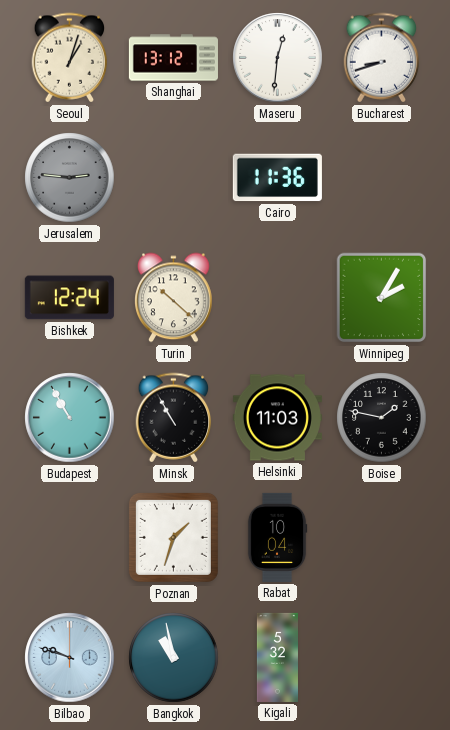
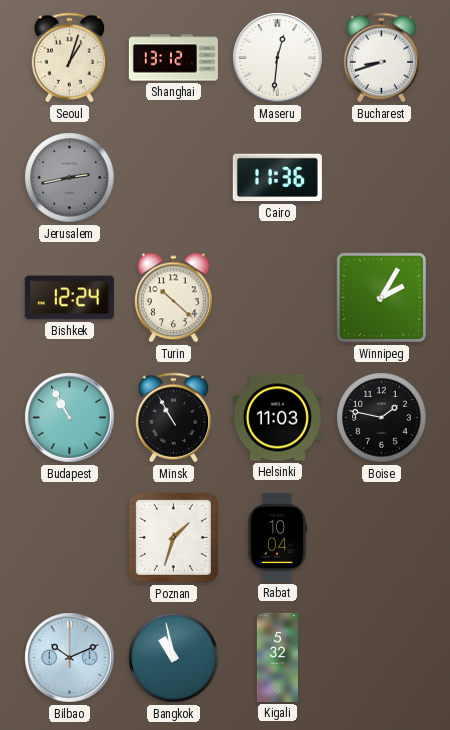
Jerusalem: 2:46 -> 2:43
Bilbao: 9:48 -> 10:11
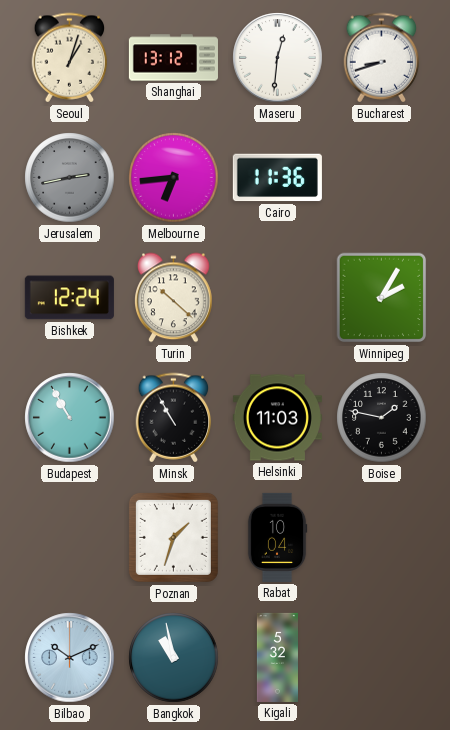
Melbourne: none -> 6:44
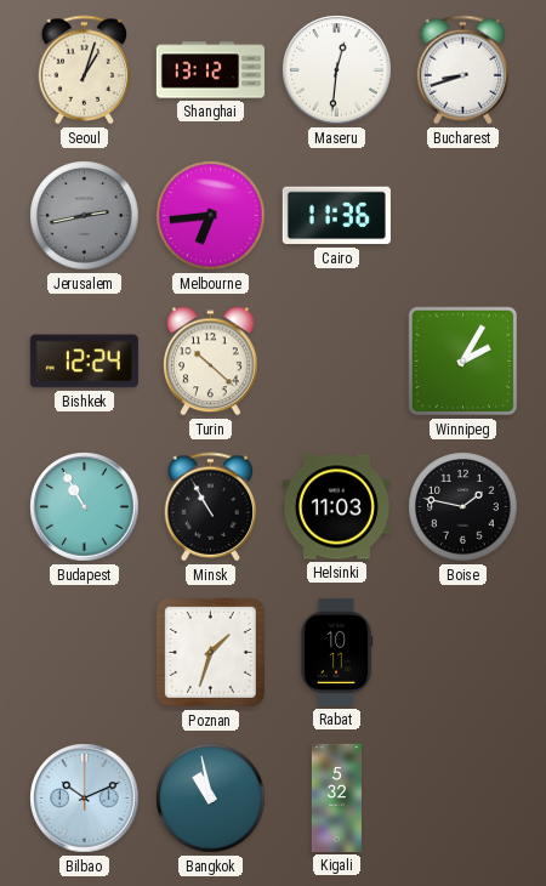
Rabat: 10:04 -> 10:11
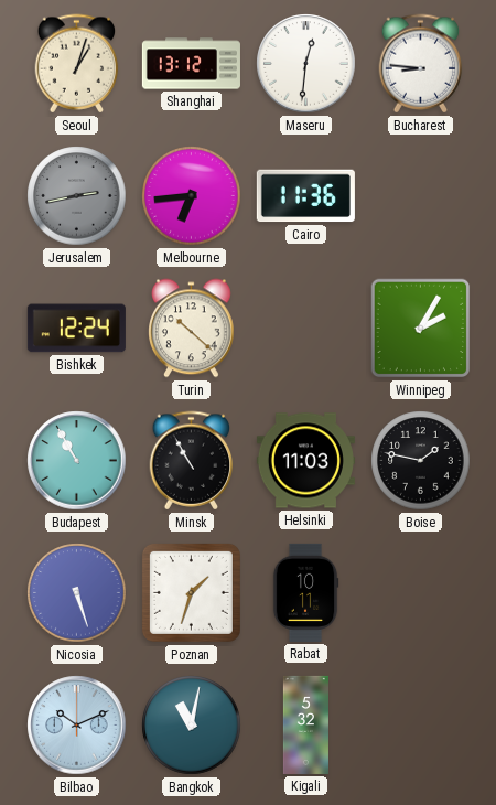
Bucharest: 8:42 -> 8:46
Nicosia: none -> 5:27
Bangkok: 10:58 -> 11:02
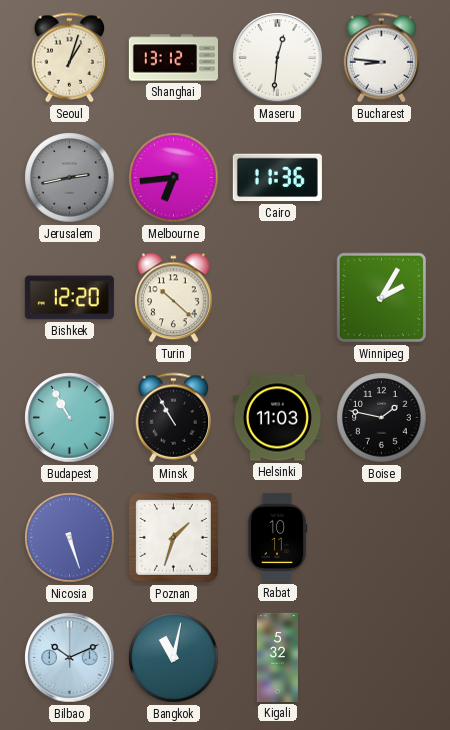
Bishkek: 12:24 -> 12:20
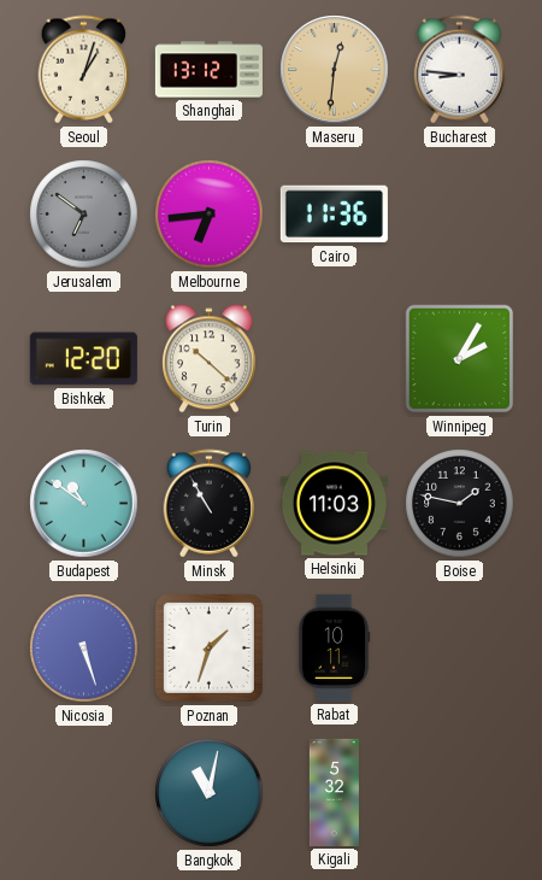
Maseru dial: white -> champagne
Jerusalem: 2:43 -> 6:51
Budapest: 10:55 -> 10:51
Bilbao: 10:11 -> none
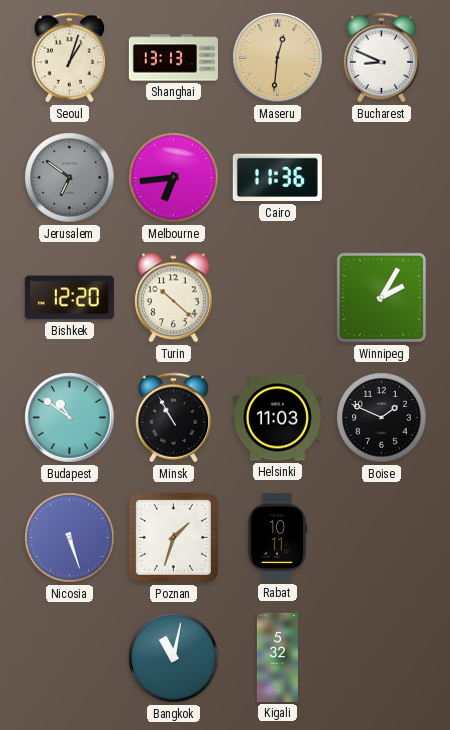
Shanghai: 13:12 -> 13:13
Bucharest: 8:46 -> 8:49
Boise: 1:47 -> 1:49
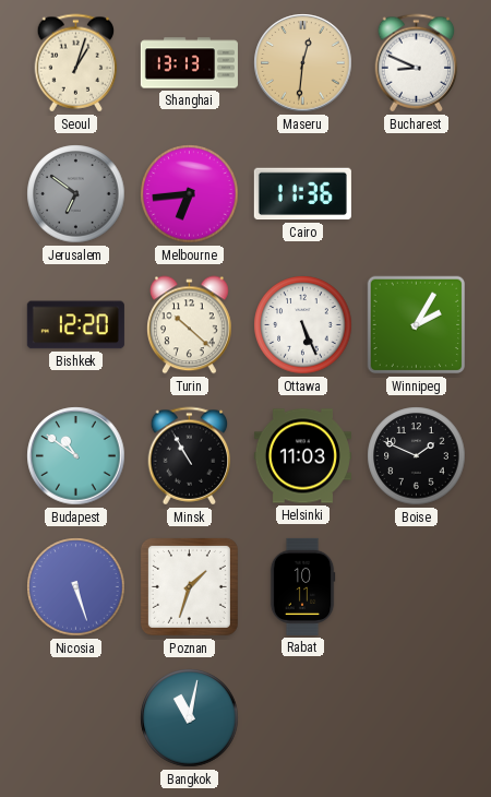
Ottawa: none -> 5:26
Kigali: 5:32 -> none
